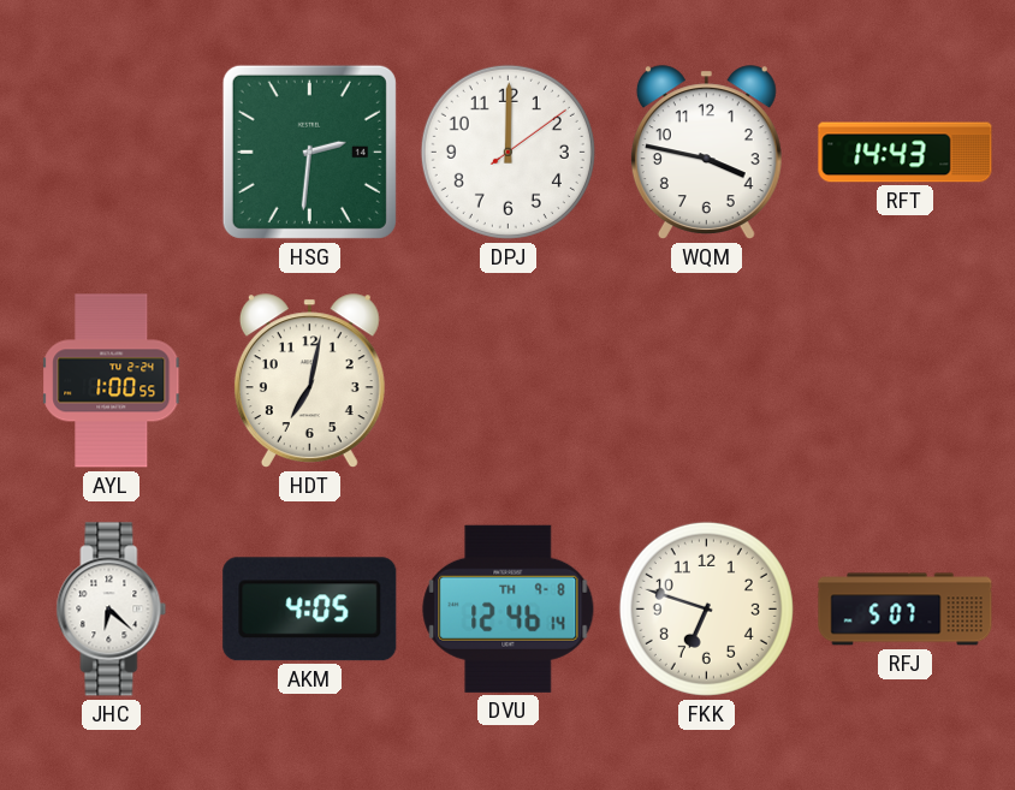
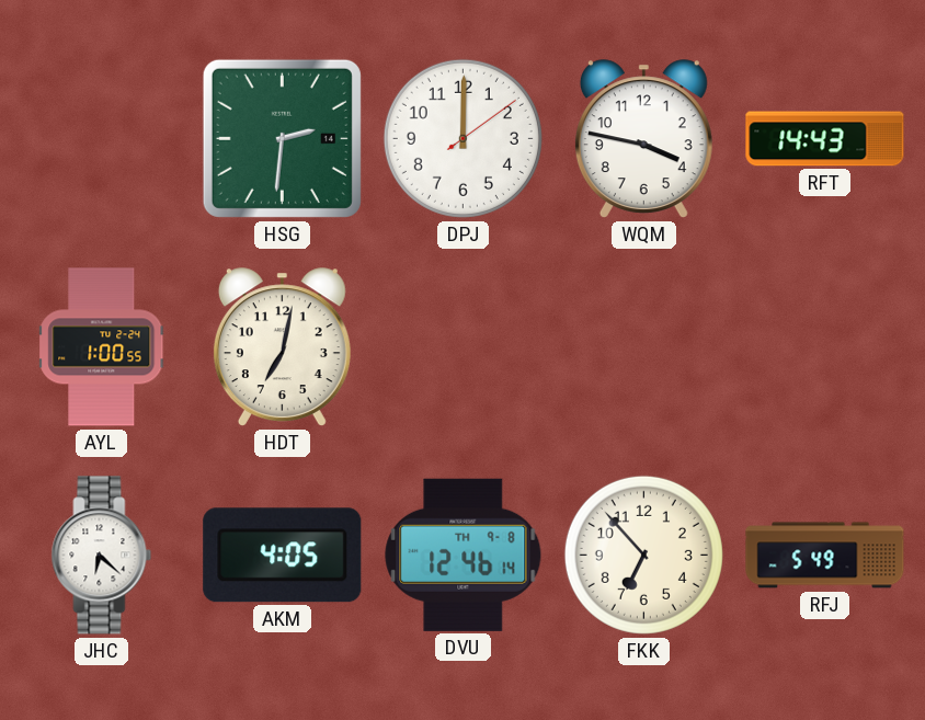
FKK: 6:48 -> 6:53
RFJ: 5:07 -> 5:49
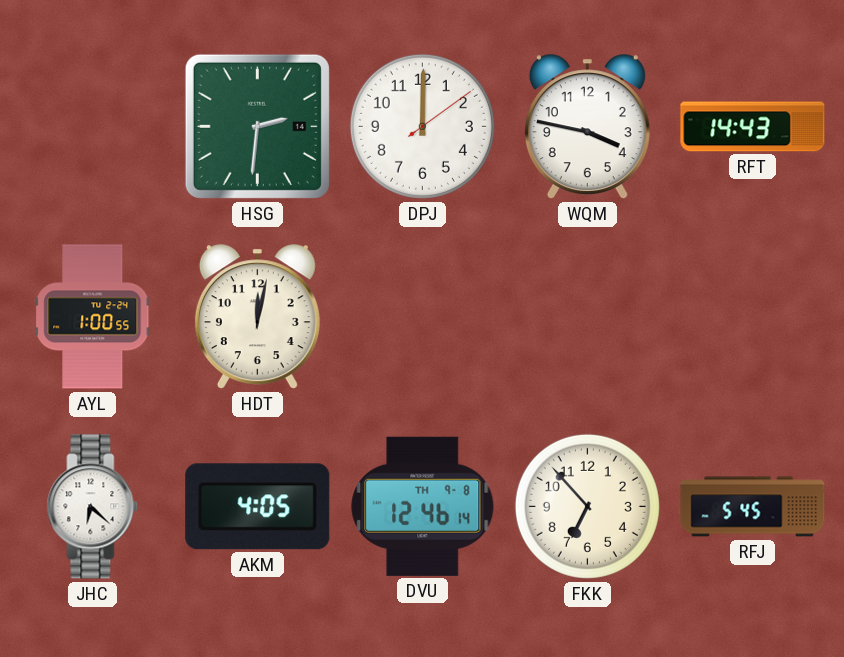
HDT: 7:02 -> 12:02
RFJ: 5:49 -> 5:45
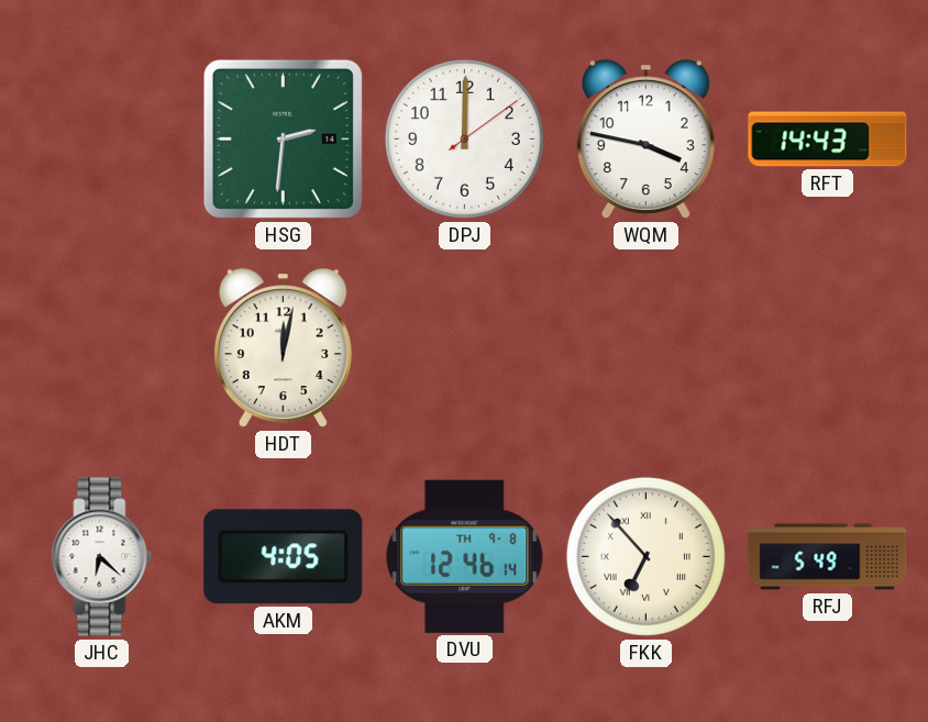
AYL: 1:00 -> none
FKK numerals: Arabic -> Roman
RFJ: 5:45 -> 5:49
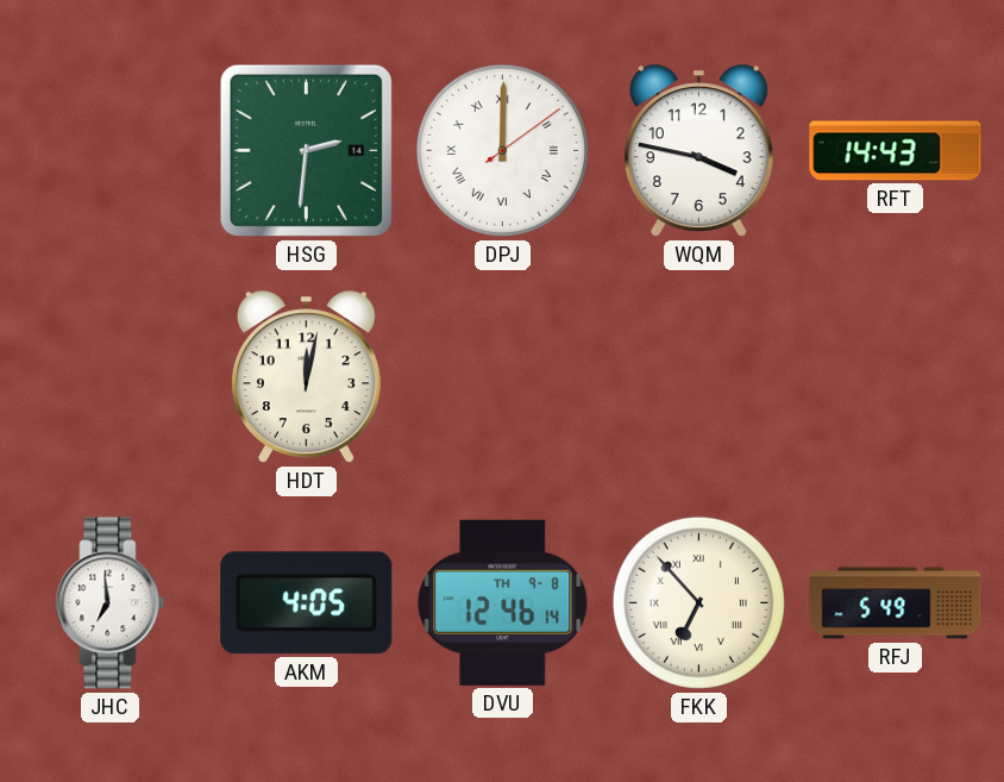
DPJ numerals: Arabic -> Roman
JHC: 6:22 -> 6:59
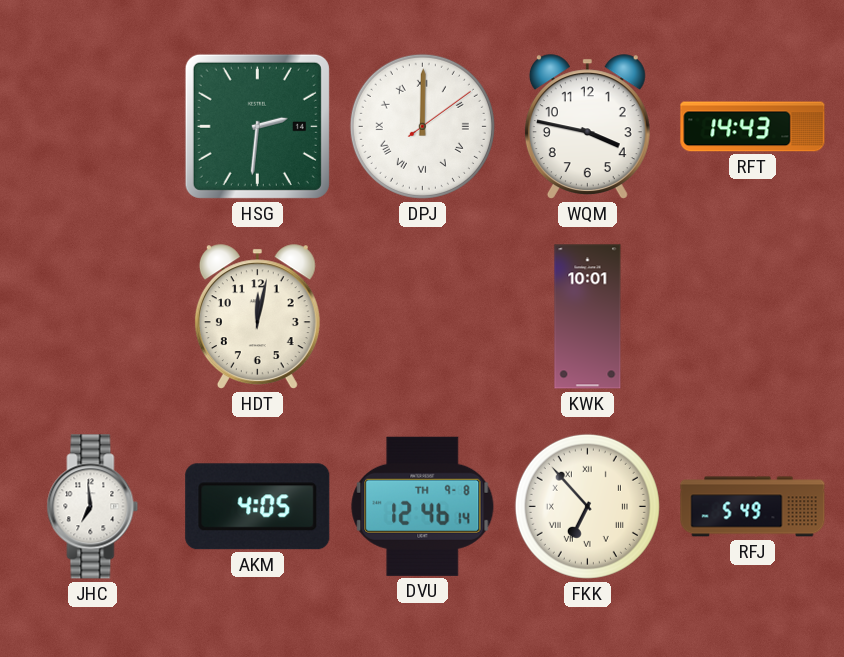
KWK: none -> 10:01
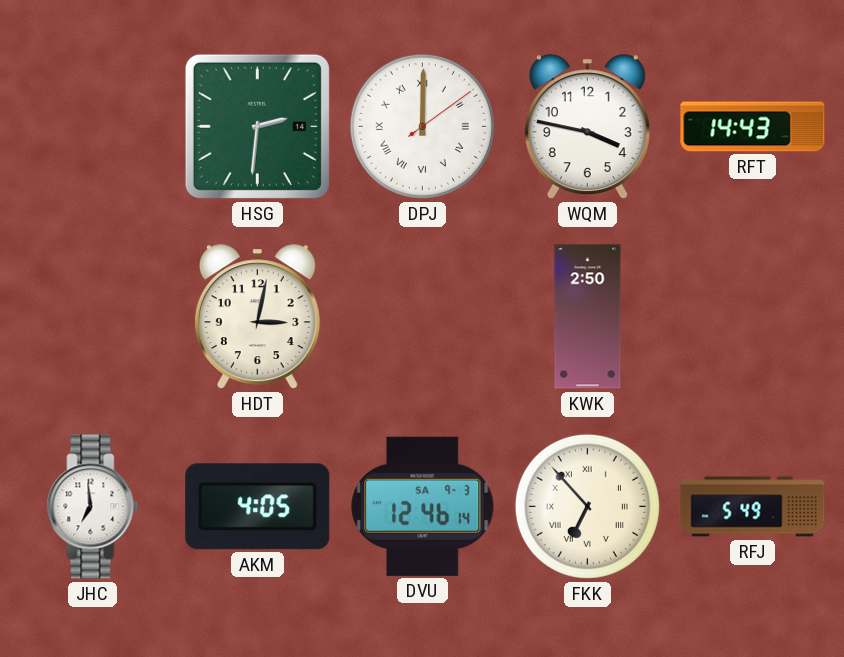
HDT: 12:02 -> 3:02
KWK: 10:01 -> 2:50
DVU date: TH 9-8 -> SA 9-3
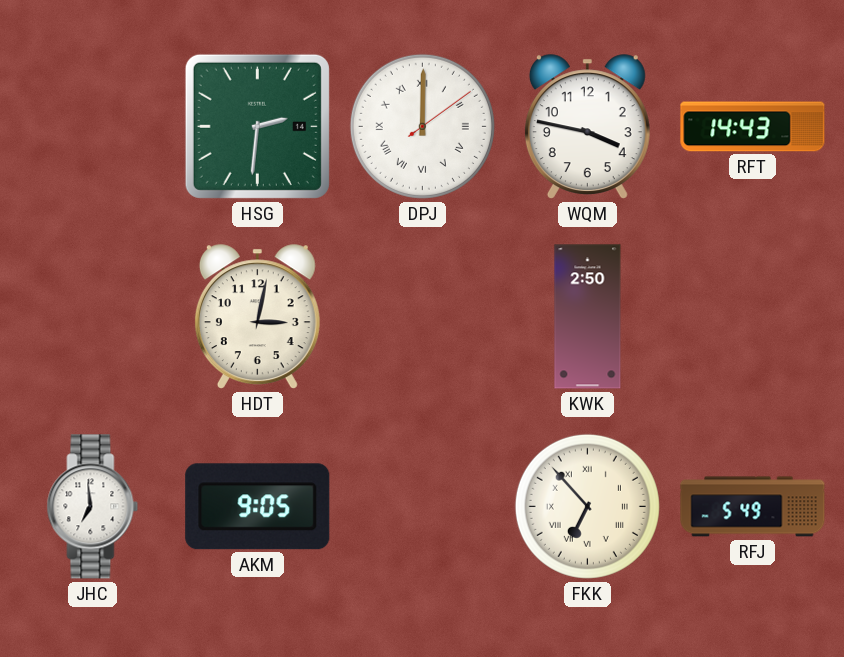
AKM: 4:05 -> 9:05
DVU: 12:46 -> none
